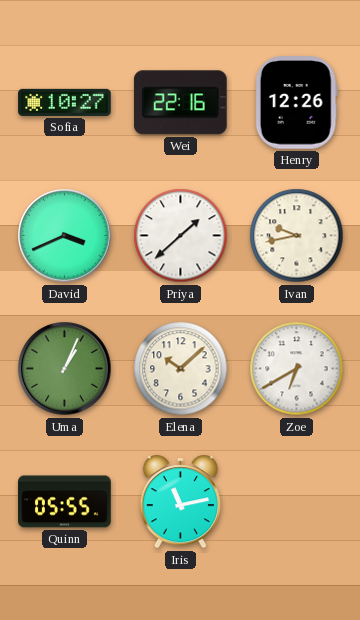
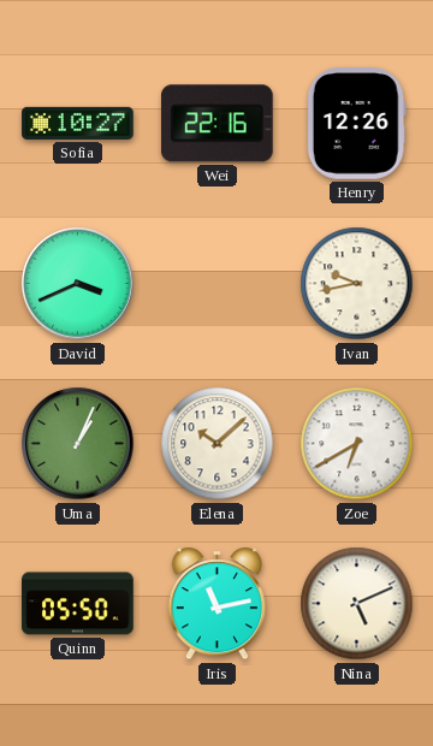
Priya: 1:38 -> none
Quinn: 05:55 -> 05:50
Nina: none -> 5:11
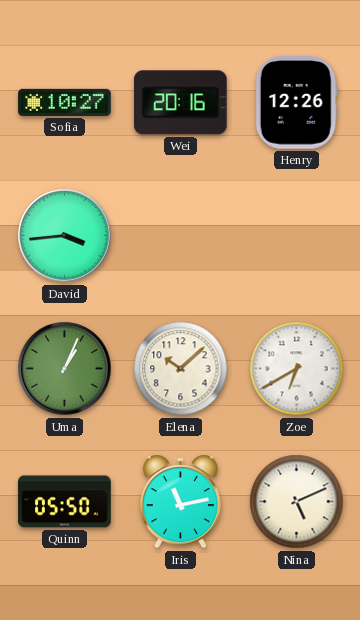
Wei: 22:16 -> 20:16
David: 3:41 -> 3:44
Ivan: 9:43 -> none
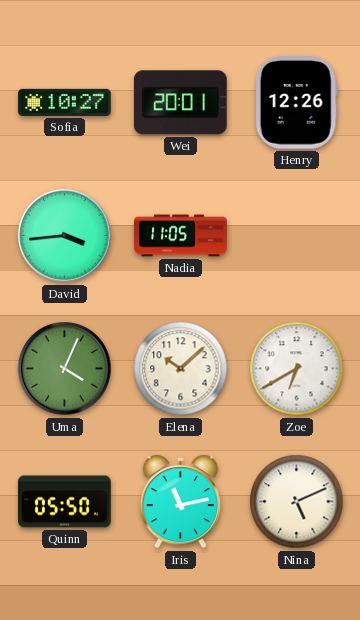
Wei: 20:16 -> 20:01
Nadia: none -> 11:05
Uma: 1:04 -> 4:04
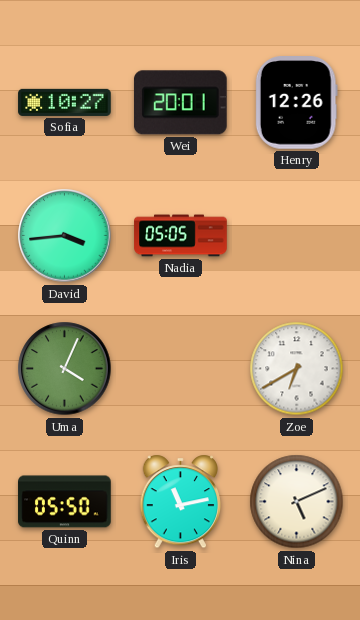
Nadia: 11:05 -> 05:05
Elena: 10:08 -> none
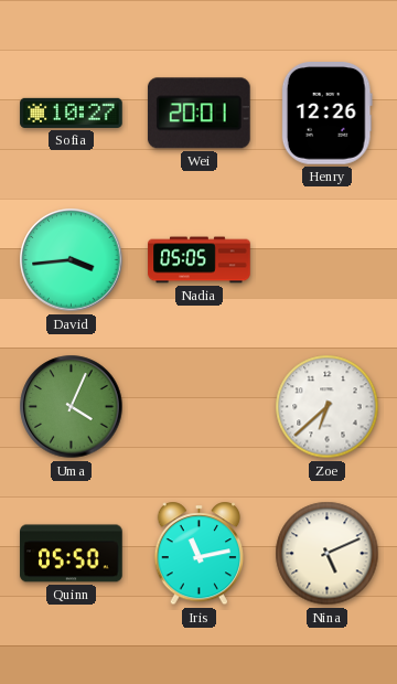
Zoe: 6:40 -> 6:38
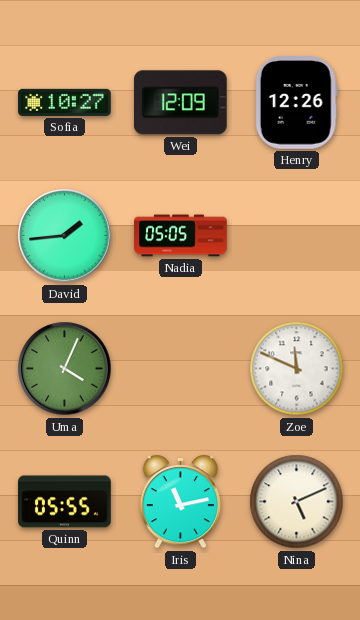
Wei: 20:01 -> 12:09
David: 3:44 -> 1:44
Zoe: 6:38 -> 11:49
Quinn: 05:50 -> 05:55
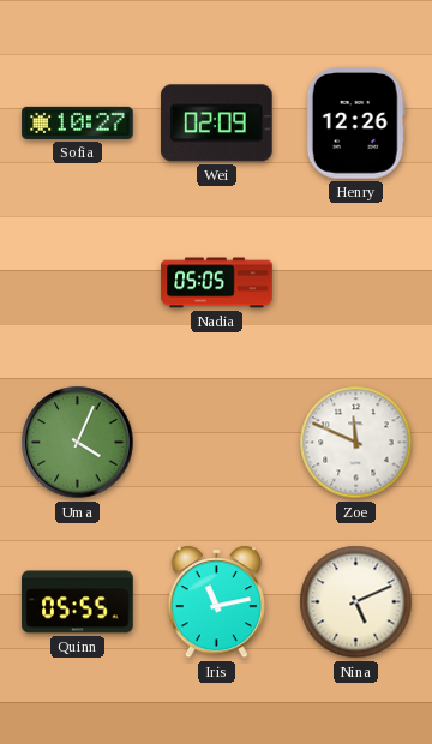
Wei: 12:09 -> 02:09
David: 1:44 -> none
